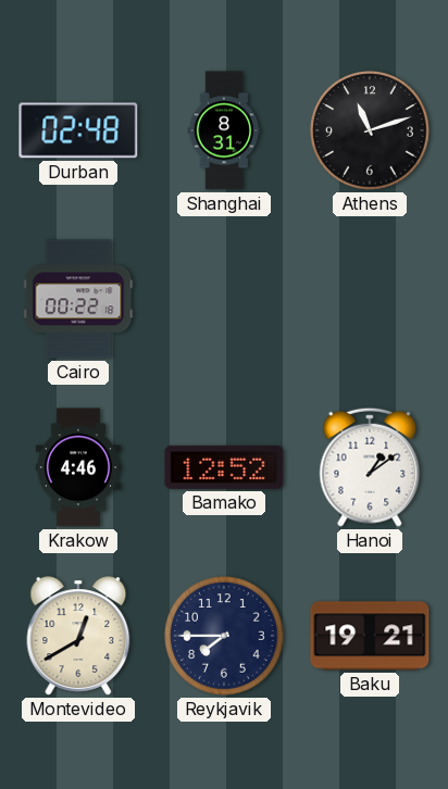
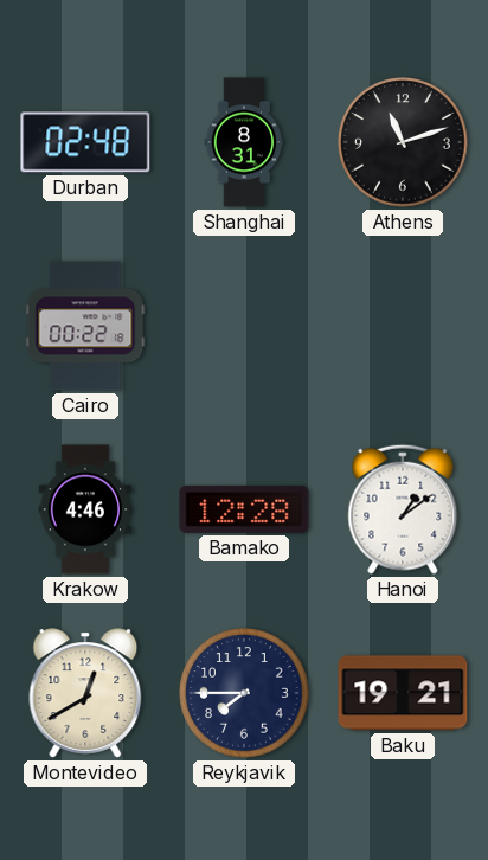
Bamako: 12:52 -> 12:28
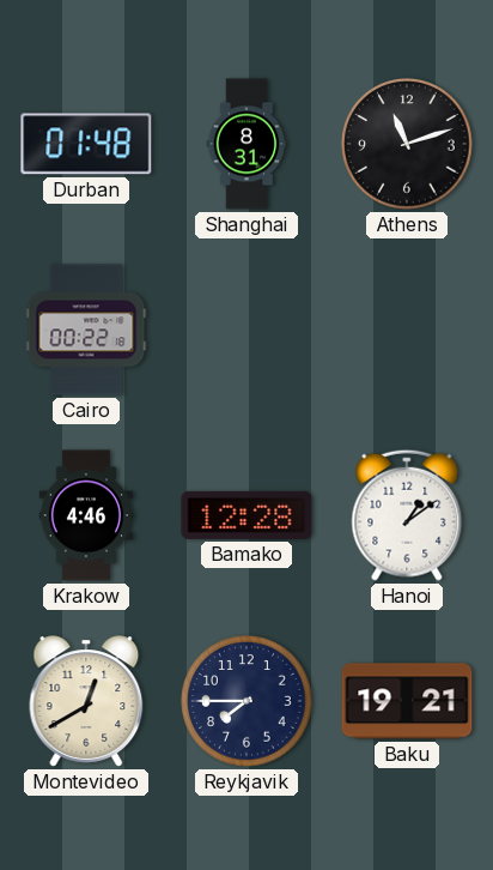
Durban: 02:48 -> 01:48
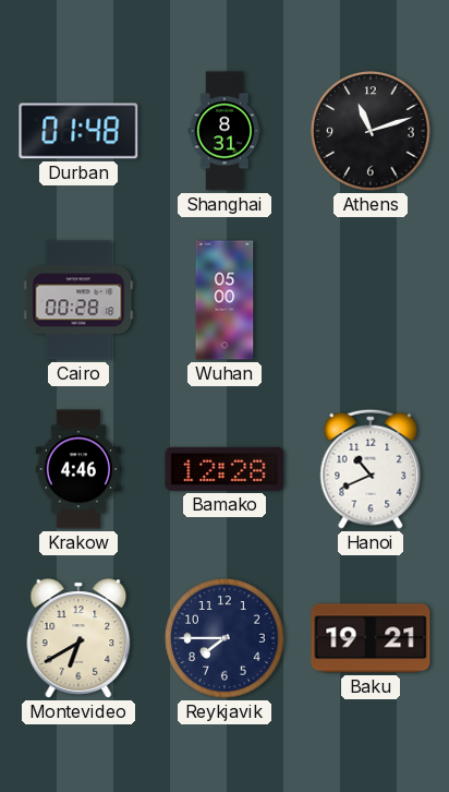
Cairo: 00:22 -> 00:28
Wuhan: none -> 05:00
Hanoi: 1:09 -> 10:41
Montevideo: 12:40 -> 6:40
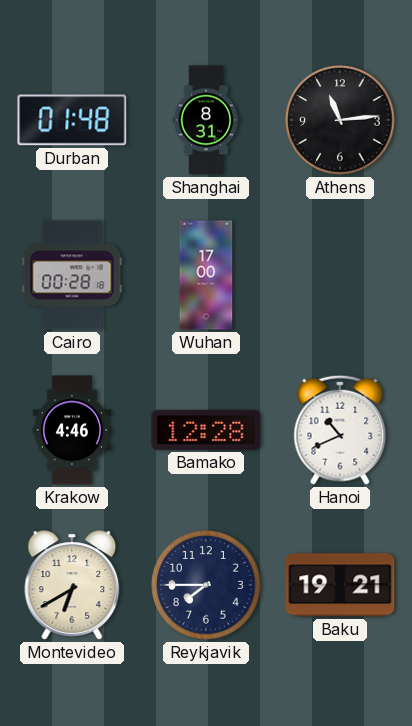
Athens: 11:12 -> 11:14
Wuhan: 05:00 -> 17:00
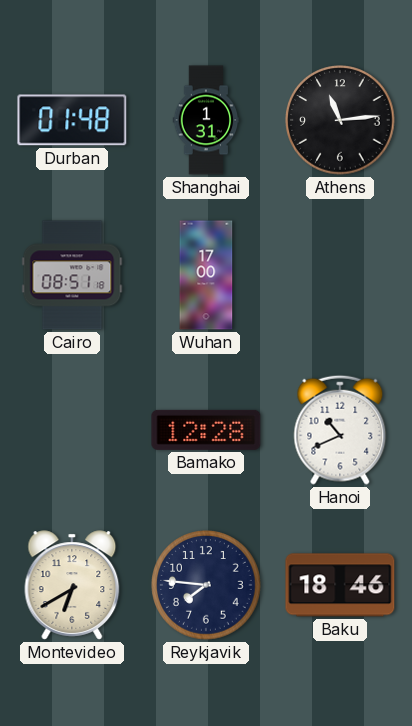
Shanghai: 8:31 -> 1:31
Cairo: 00:28 -> 08:51
Krakow: 4:46 -> none
Reykjavik: 7:45 -> 7:46
Baku: 19:21 -> 18:46
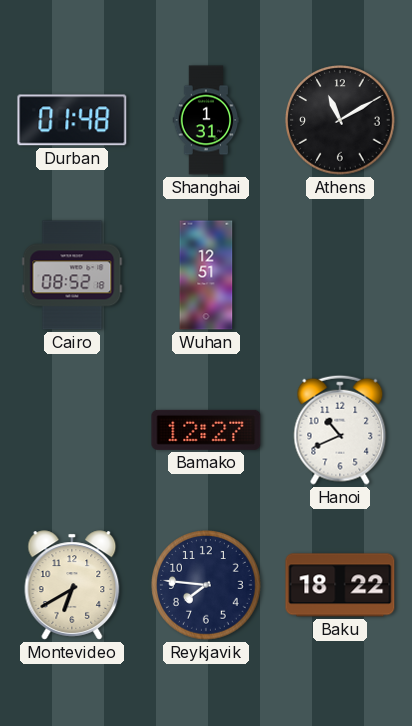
Athens: 11:14 -> 11:10
Cairo: 08:51 -> 08:52
Wuhan: 17:00 -> 12:51
Bamako: 12:28 -> 12:27
Baku: 18:46 -> 18:22
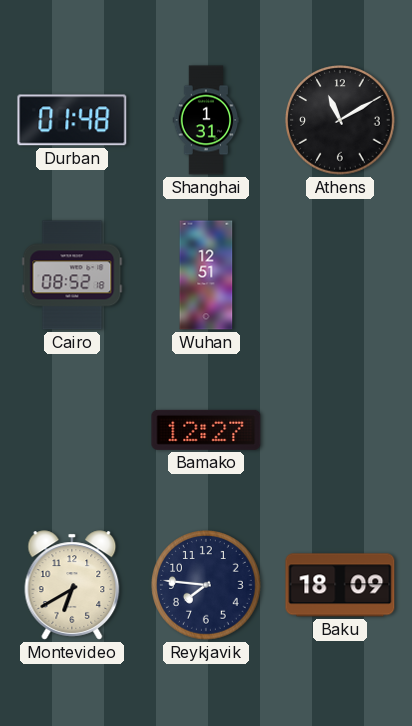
Hanoi: 10:41 -> none
Baku: 18:22 -> 18:09
